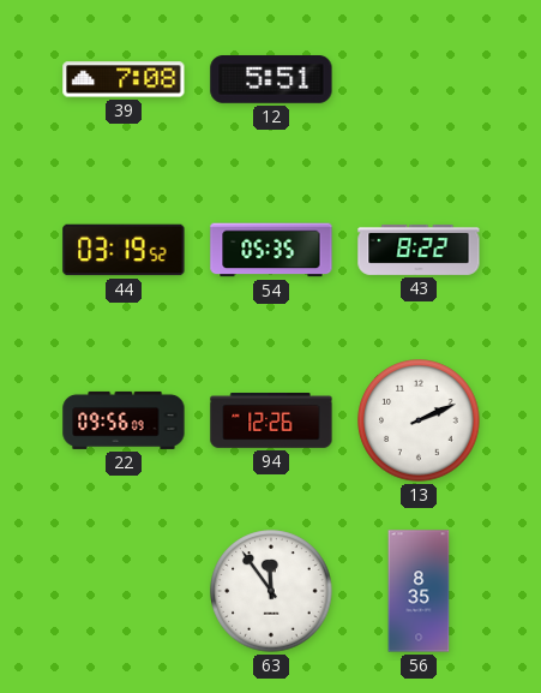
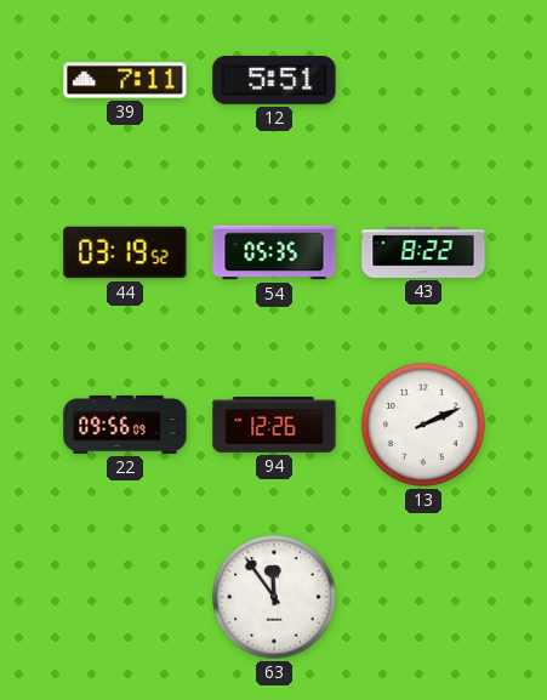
39: 7:08 -> 7:11
56: 8:35 -> none
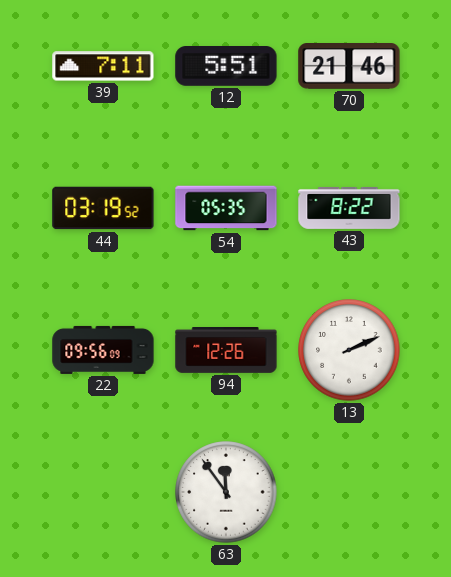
70: none -> 21:46
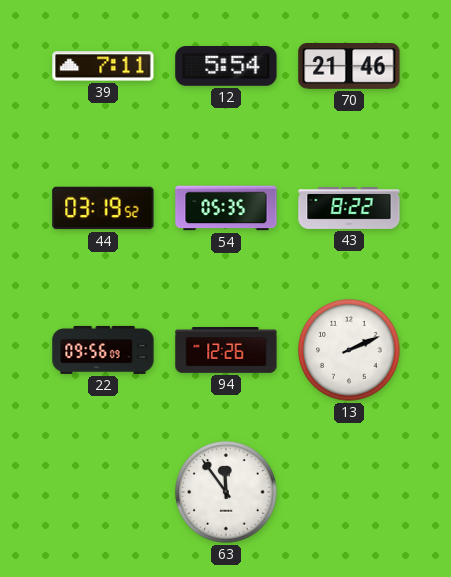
12: 5:51 -> 5:54
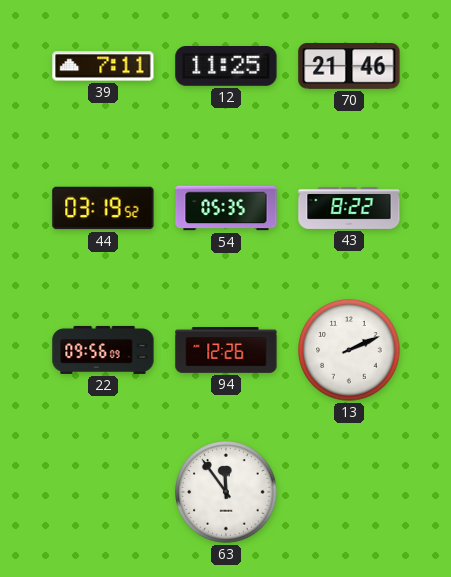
12: 5:54 -> 11:25
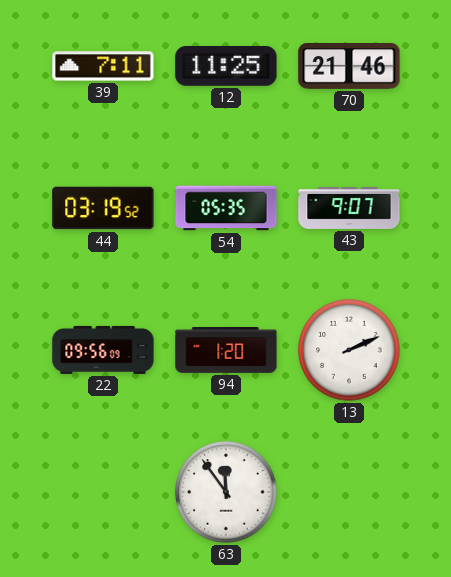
43: 8:22 -> 9:07
94: 12:26 -> 1:20
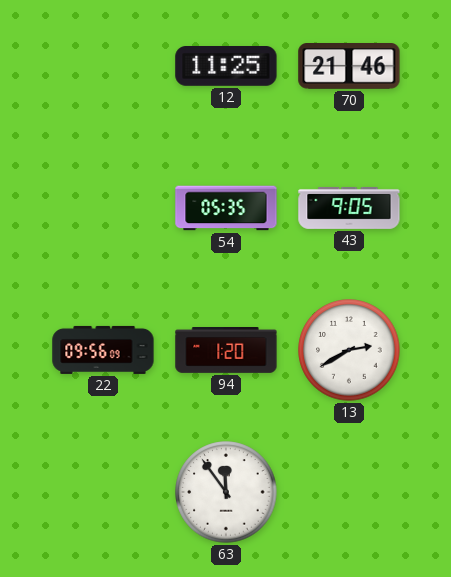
39: 7:11 -> none
44: 03:19 -> none
43: 9:07 -> 9:05
13: 2:11 -> 2:40
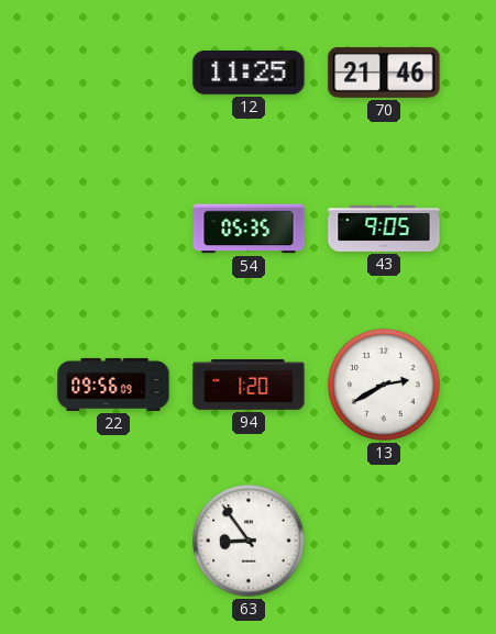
63: 11:54 -> 8:54
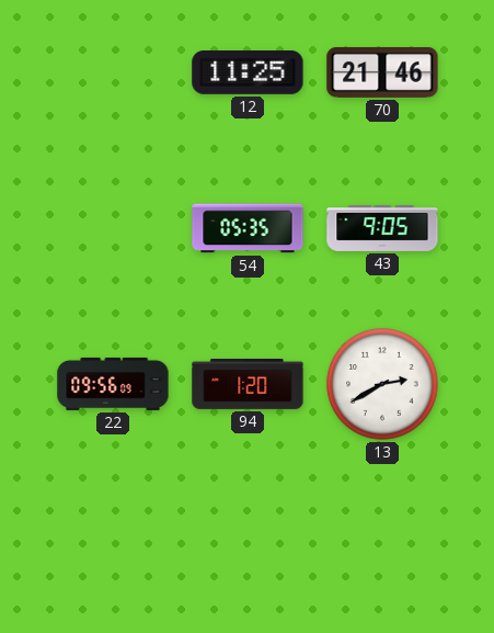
63: 8:54 -> none
